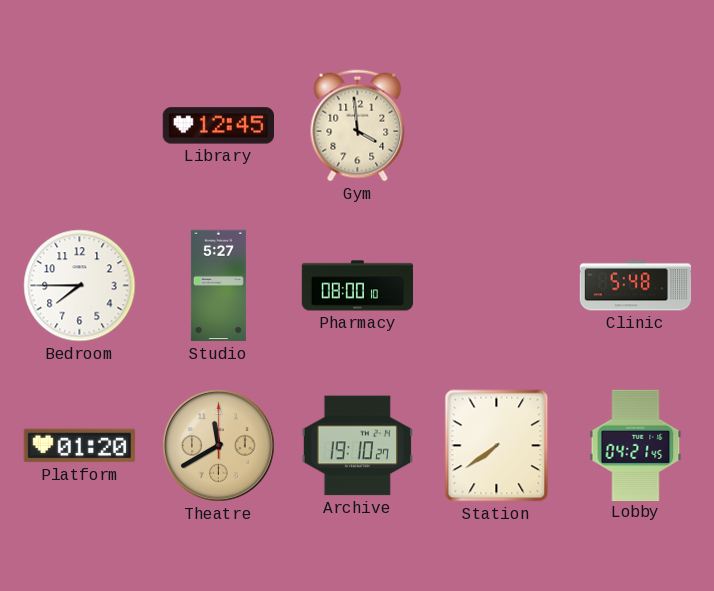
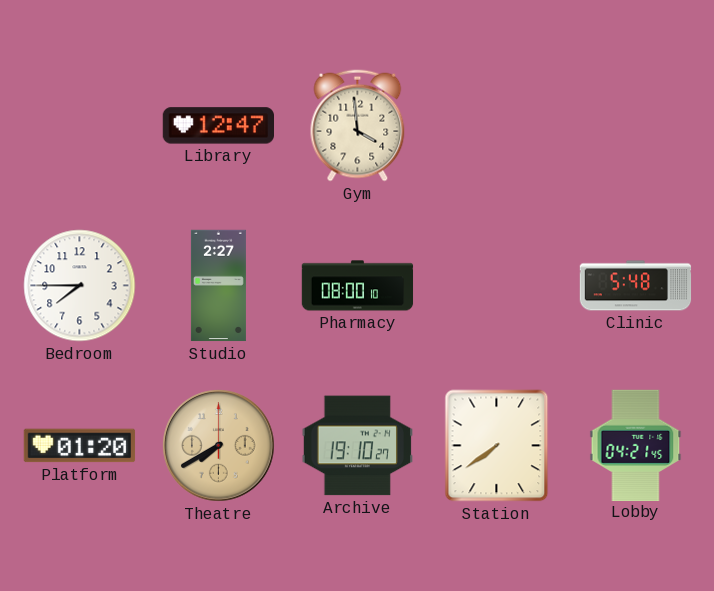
Library: 12:45 -> 12:47
Studio: 5:27 -> 2:27
Theatre: 11:40 -> 7:40
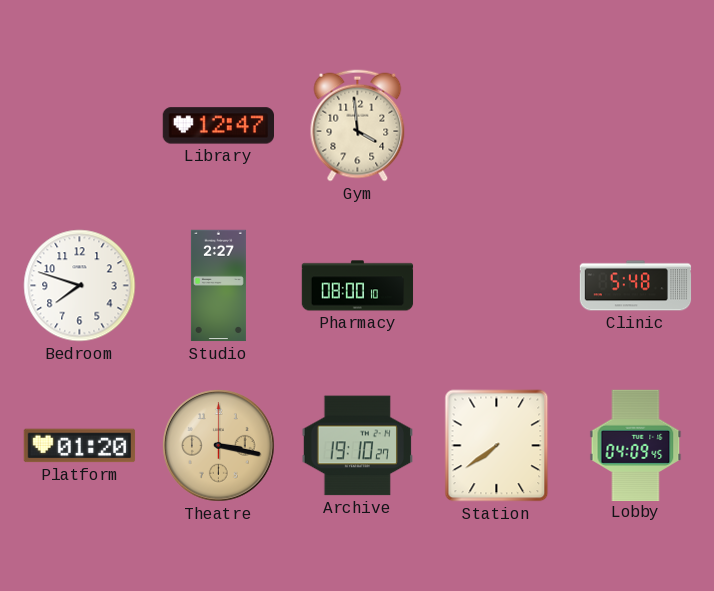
Bedroom: 7:45 -> 7:48
Theatre: 7:40 -> 3:17
Lobby: 04:21 -> 04:09
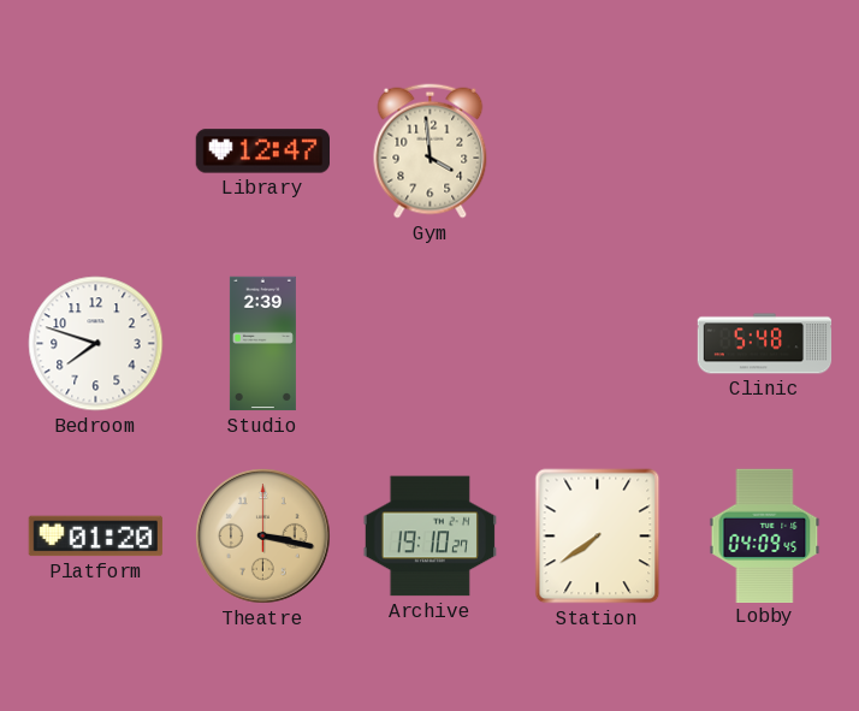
Studio: 2:27 -> 2:39
Pharmacy: 08:00 -> none
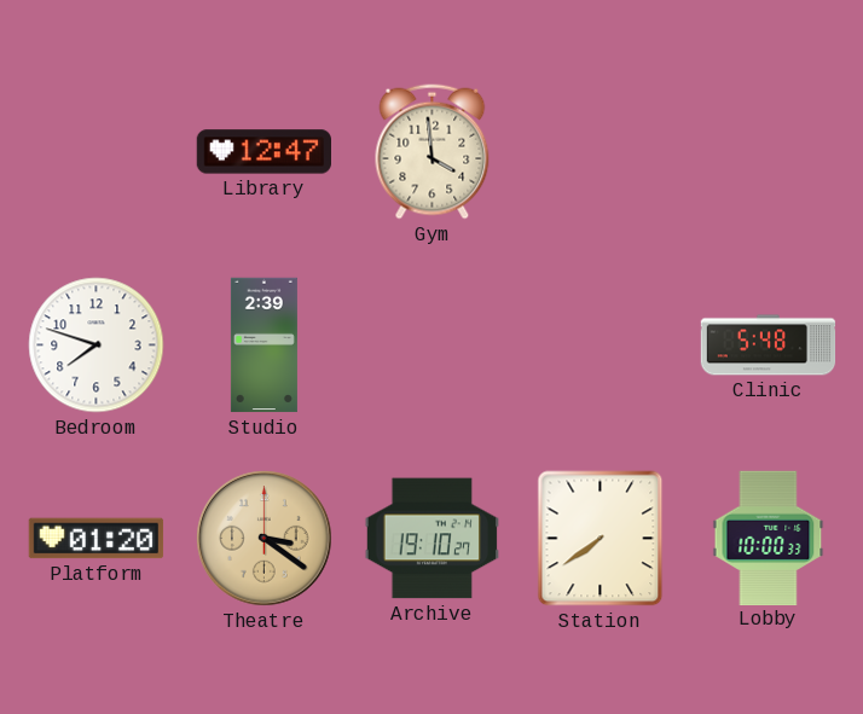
Theatre: 3:17 -> 3:21
Lobby: 04:09 -> 10:00
